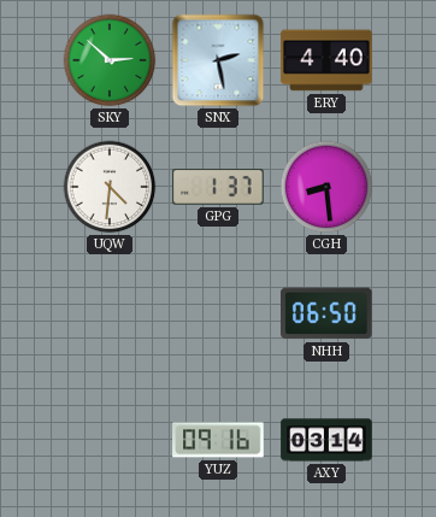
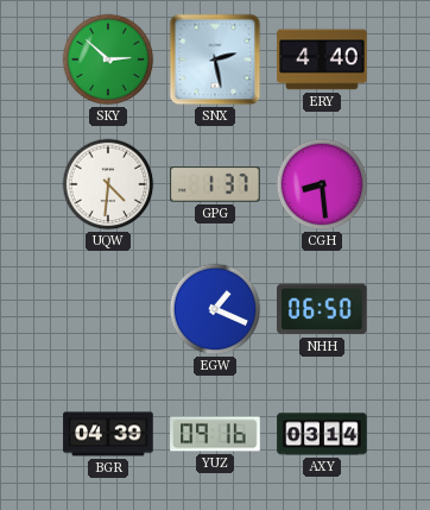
EGW: none -> 1:19
BGR: none -> 04:39
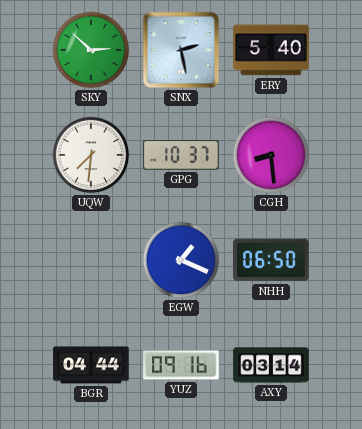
ERY: 4:40 -> 5:40
UQW: 4:31 -> 7:31
GPG: 1:37 -> 10:37
BGR: 04:39 -> 04:44
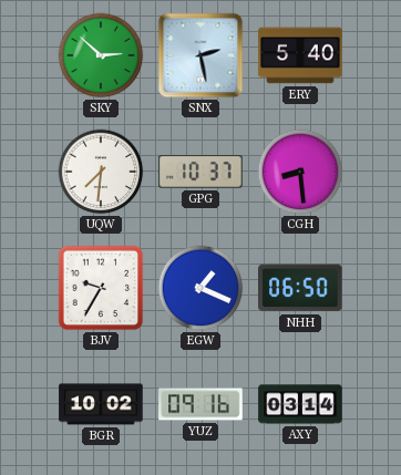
BJV: none -> 9:35
BGR: 04:44 -> 10:02
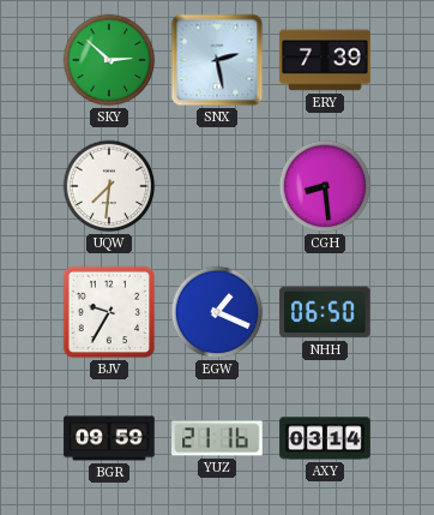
ERY: 5:40 -> 7:39
GPG: 10:37 -> none
BGR: 10:02 -> 09:59
YUZ: 09:16 -> 21:16
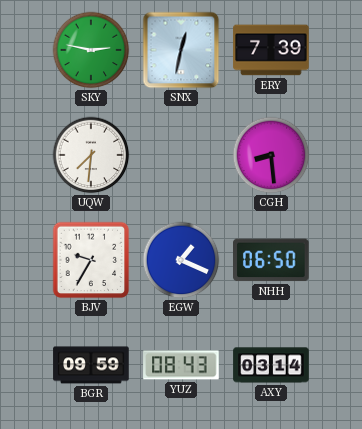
SKY: 2:52 -> 2:47
SNX: 2:28 -> 12:32
YUZ: 21:16 -> 08:43
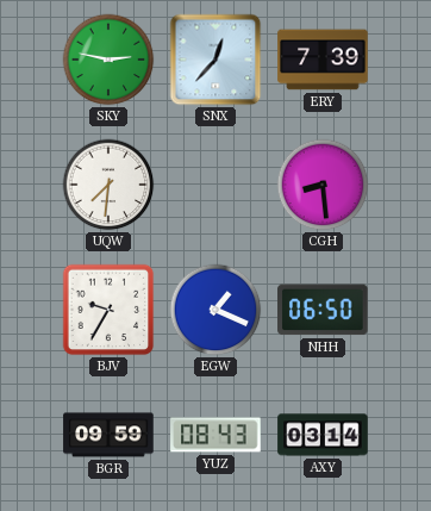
SNX: 12:32 -> 12:37
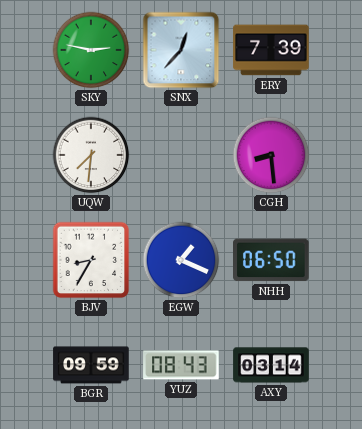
BJV: 9:35 -> 8:35
